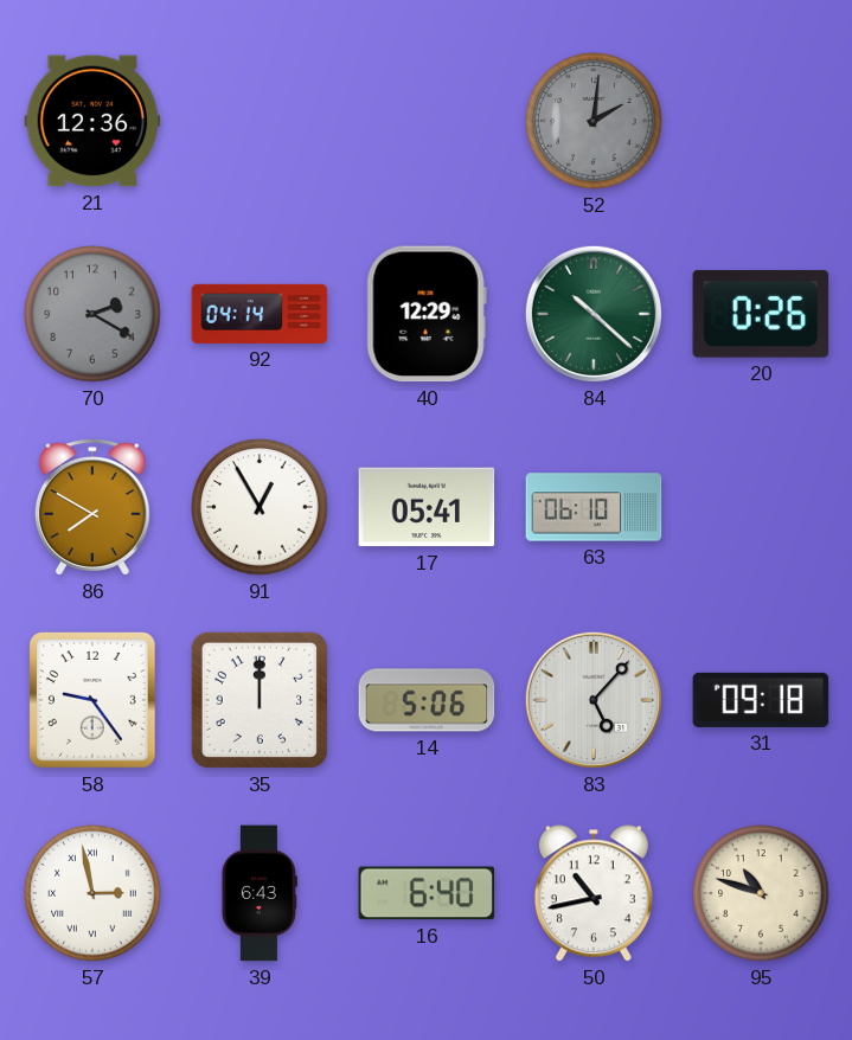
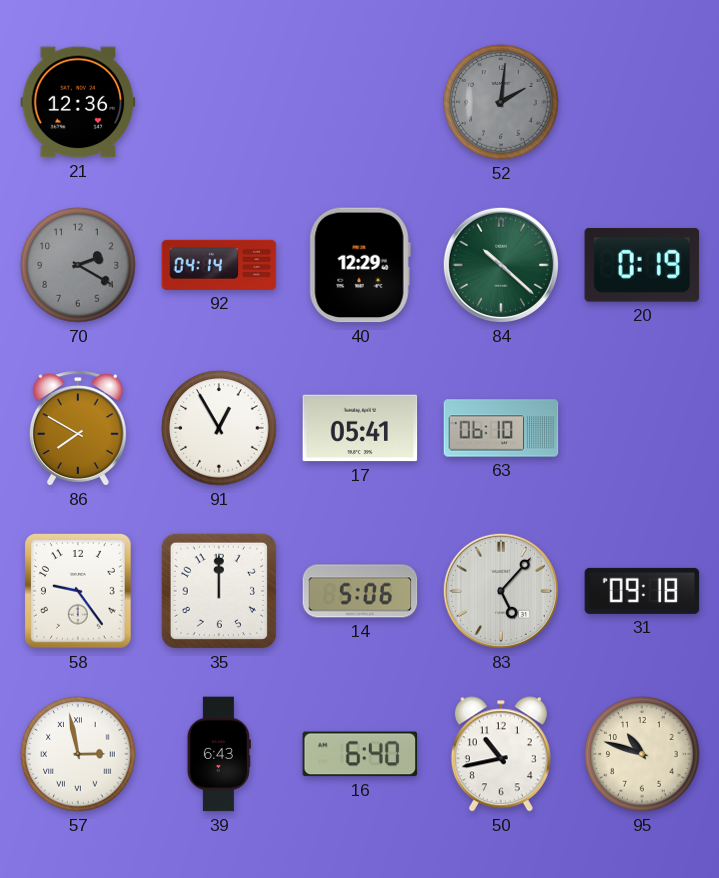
20: 0:26 -> 0:19
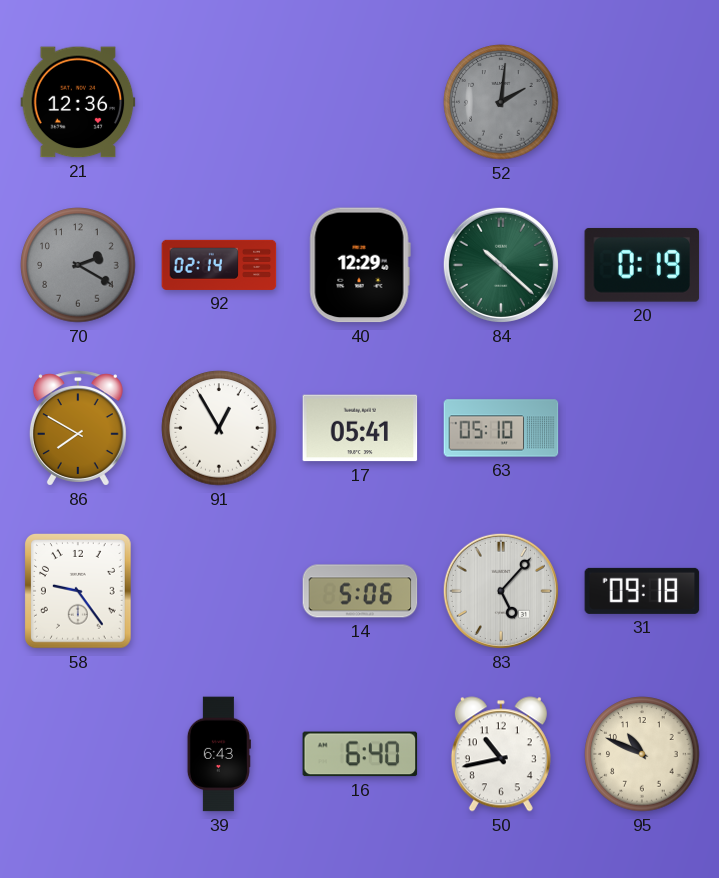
92: 04:14 -> 02:14
63: 06:10 -> 05:10
35: 12:00 -> none
57: 2:58 -> none
95: 10:48 -> 10:49
